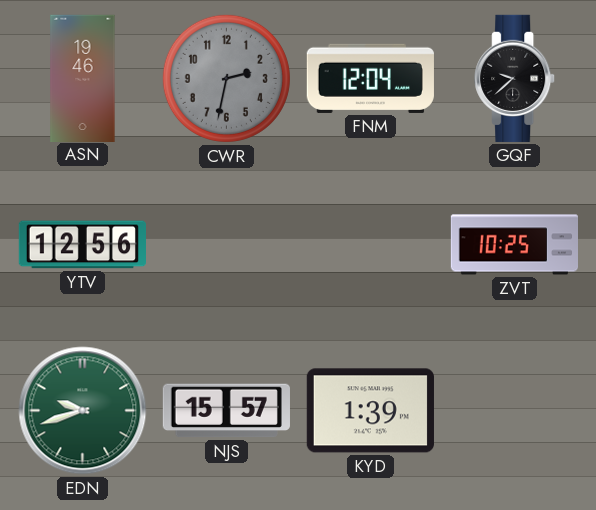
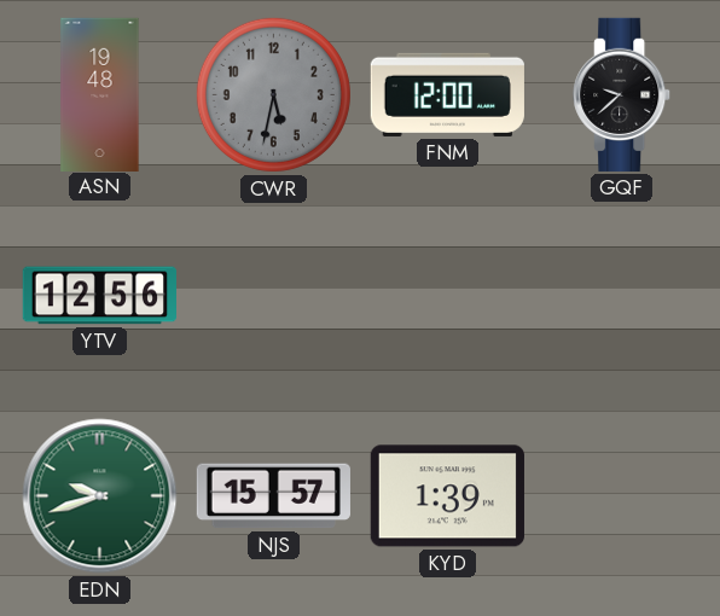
ASN: 19:46 -> 19:48
CWR: 2:32 -> 5:32
FNM: 12:04 -> 12:00
ZVT: 10:25 -> none
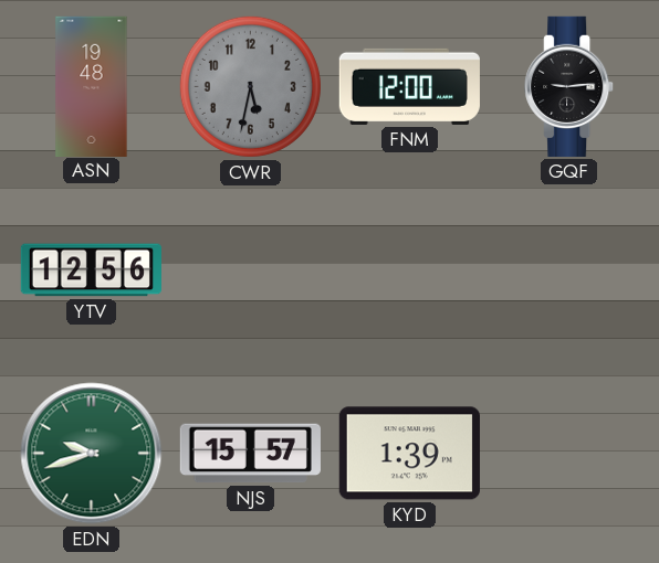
GQF: 9:38 -> 9:14
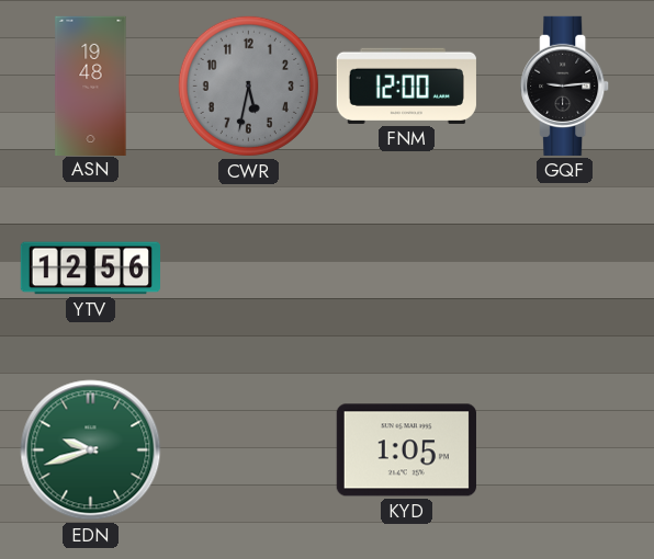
NJS: 15:57 -> none
KYD: 1:39 -> 1:05
